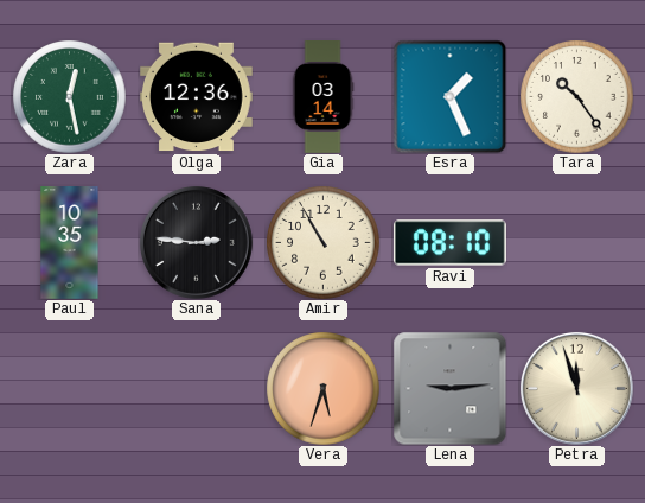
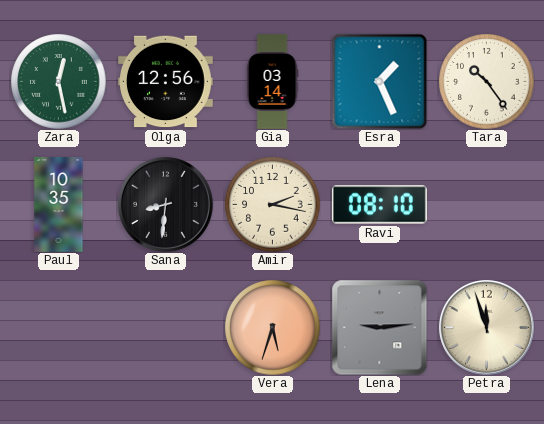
Olga: 12:36 -> 12:56
Sana: 2:46 -> 8:31
Amir: 10:55 -> 2:17
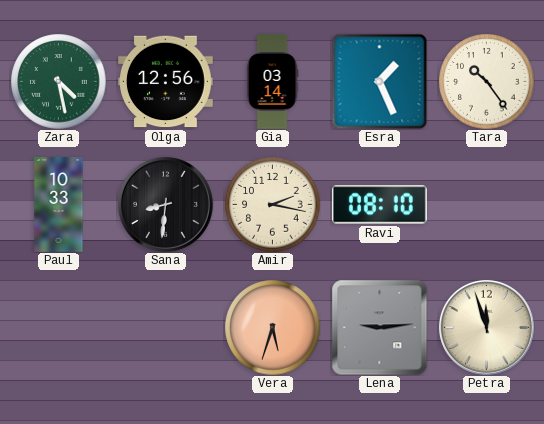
Zara: 12:28 -> 4:28
Paul: 10:35 -> 10:33
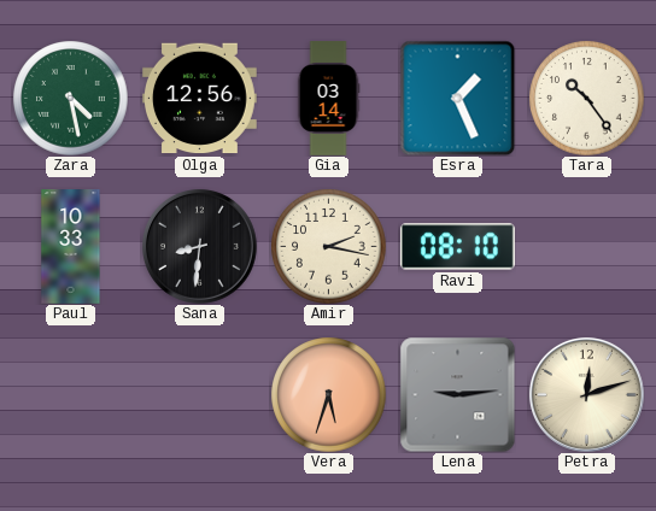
Petra: 11:57 -> 12:12
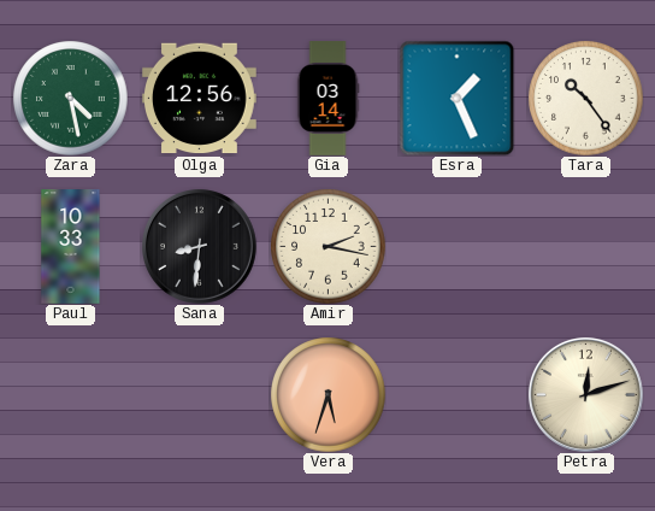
Ravi: 08:10 -> none
Lena: 9:14 -> none
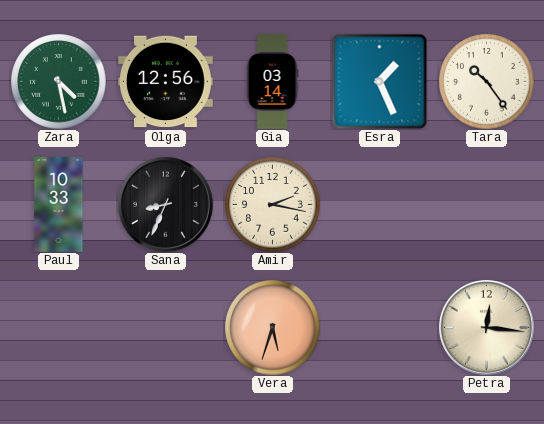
Sana: 8:31 -> 8:34
Petra: 12:12 -> 12:16
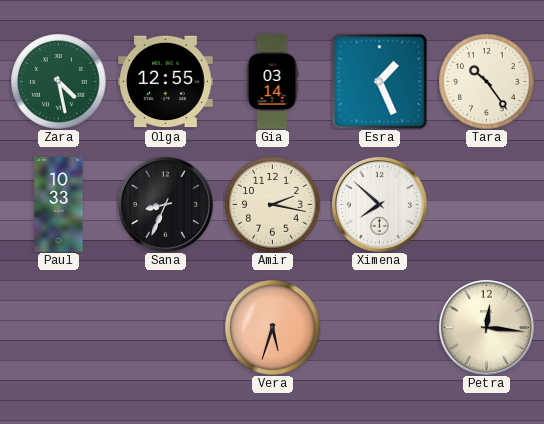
Olga: 12:56 -> 12:55
Ximena: none -> 7:52
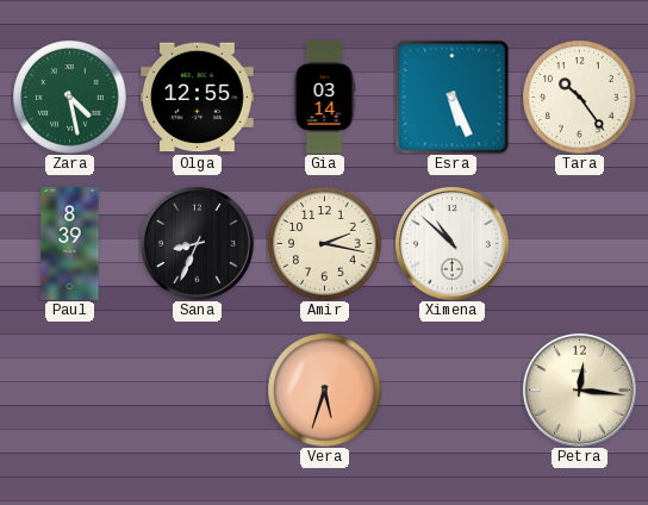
Esra: 1:26 -> 5:26
Paul: 10:33 -> 8:39
Ximena: 7:52 -> 10:52
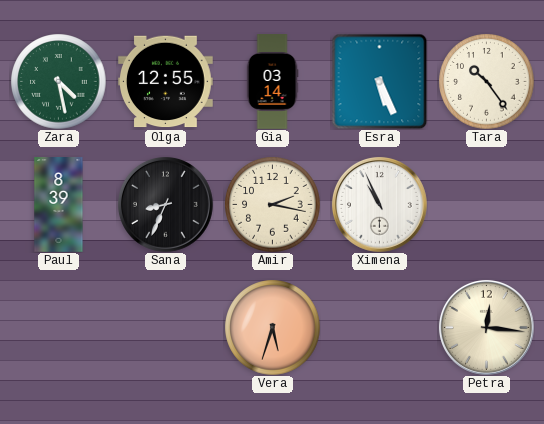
Ximena: 10:52 -> 10:56
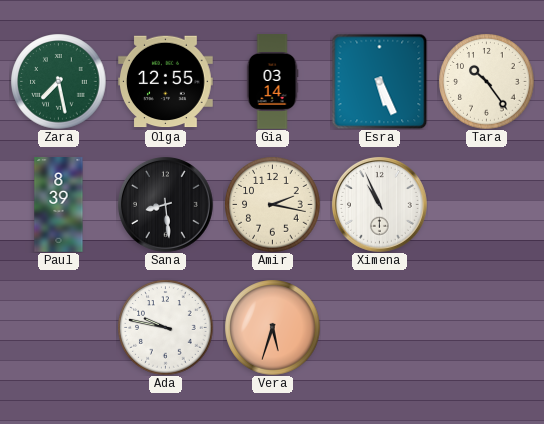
Zara: 4:28 -> 7:28
Sana: 8:34 -> 8:29
Ada: none -> 9:47
Petra: 12:16 -> none
